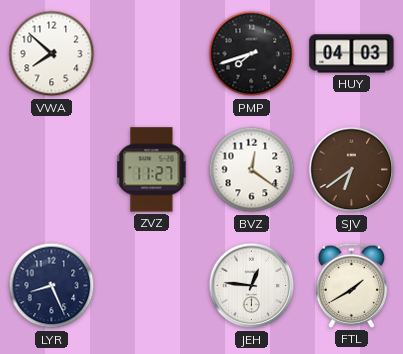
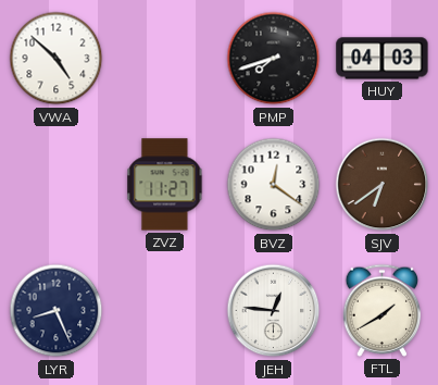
VWA: 7:52 -> 4:52
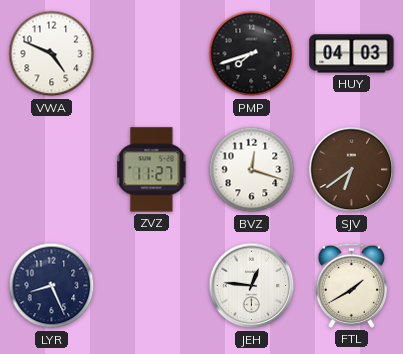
VWA: 4:52 -> 4:49
BVZ: 12:21 -> 12:18
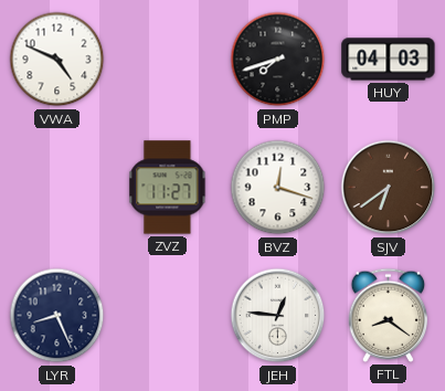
FTL: 1:40 -> 8:21
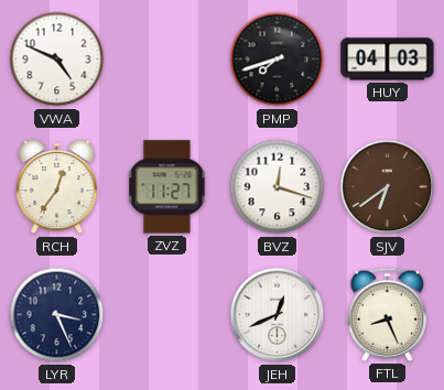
RCH: none -> 12:36
LYR: 8:26 -> 3:26
JEH: 12:46 -> 12:41
FTL: 8:21 -> 8:26
